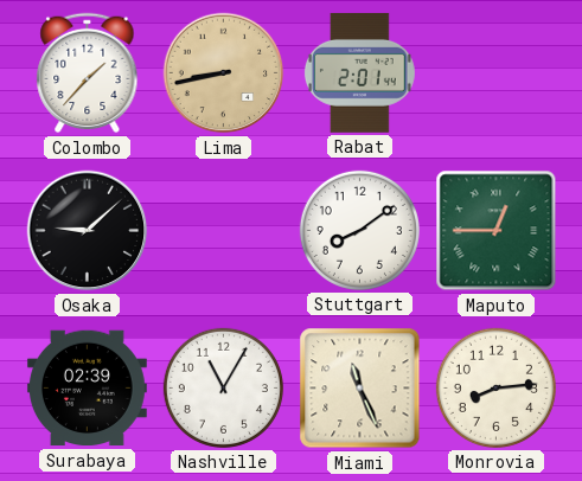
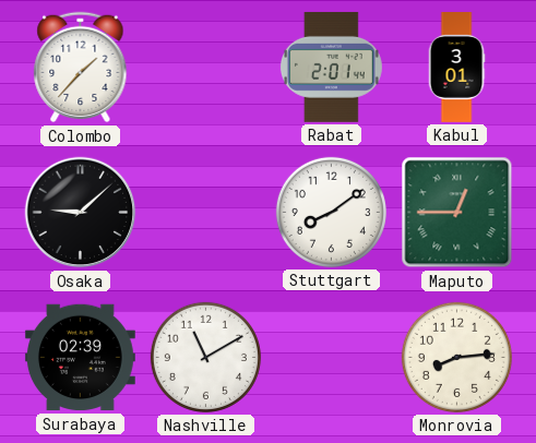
Lima: 8:43 -> none
Kabul: none -> 3:01
Nashville: 11:05 -> 11:10
Miami: 11:26 -> none
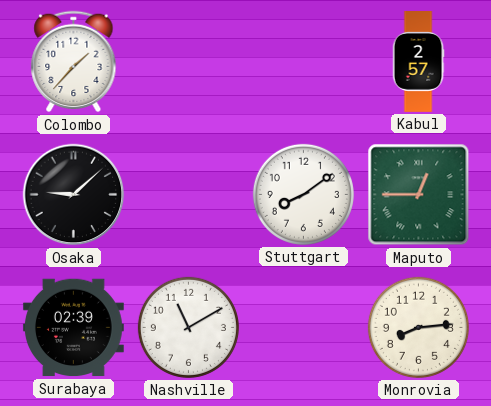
Rabat: 2:01 -> none
Kabul: 3:01 -> 2:57
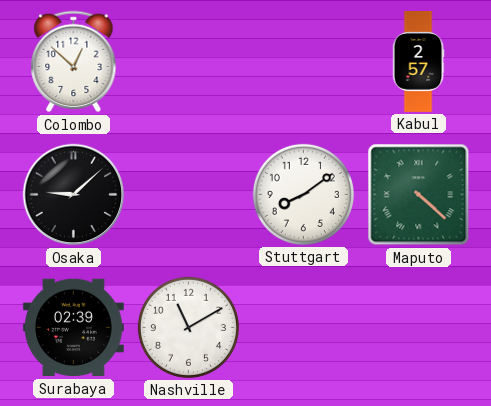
Colombo: 1:37 -> 12:52
Maputo: 12:45 -> 4:22
Monrovia: 8:14 -> none
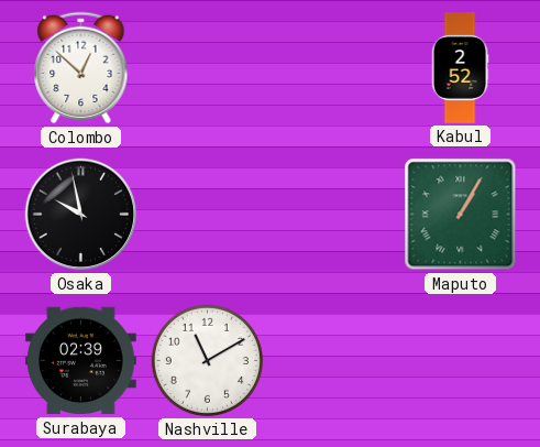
Kabul: 2:57 -> 2:52
Osaka: 9:08 -> 9:58
Stuttgart: 8:09 -> none
Maputo: 4:22 -> 1:05
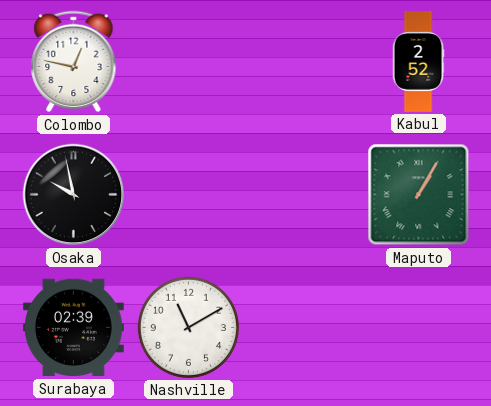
Colombo: 12:52 -> 12:47
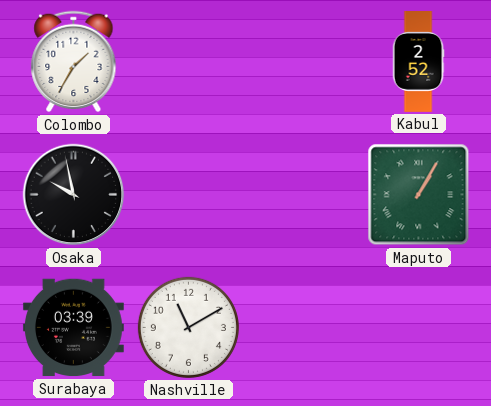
Colombo: 12:47 -> 1:35
Surabaya: 02:39 -> 03:39
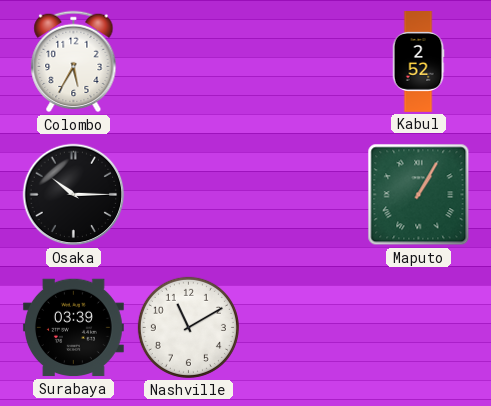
Colombo: 1:35 -> 5:35
Osaka: 9:58 -> 10:15
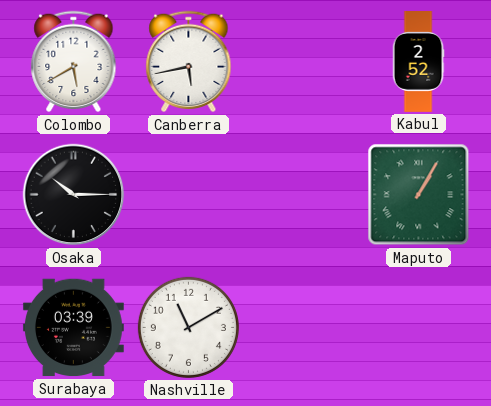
Colombo: 5:35 -> 5:40
Canberra: none -> 5:43
